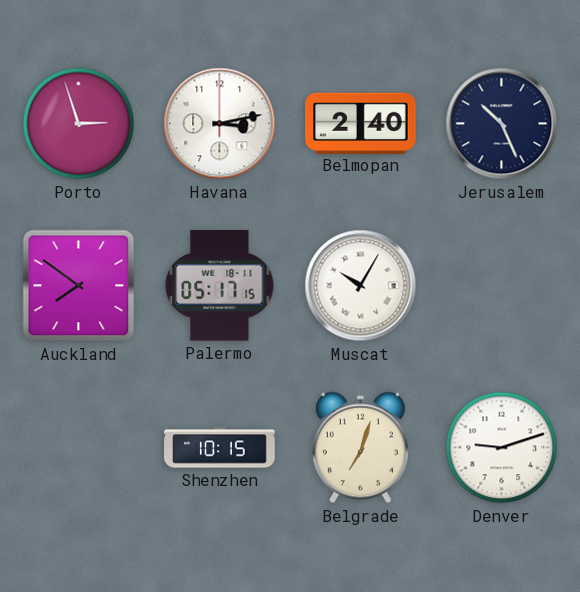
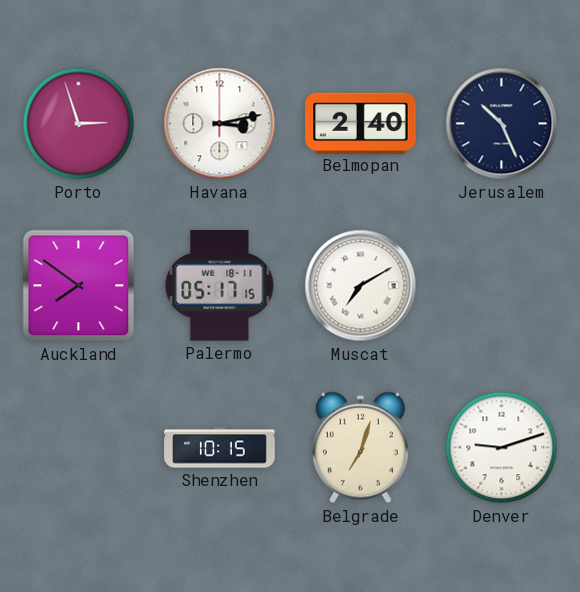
Muscat: 10:05 -> 7:10
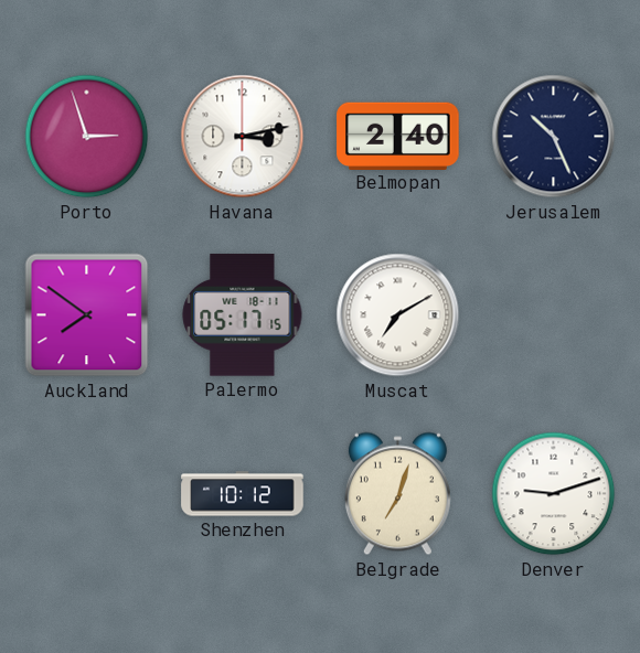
Shenzhen: 10:15 -> 10:12
